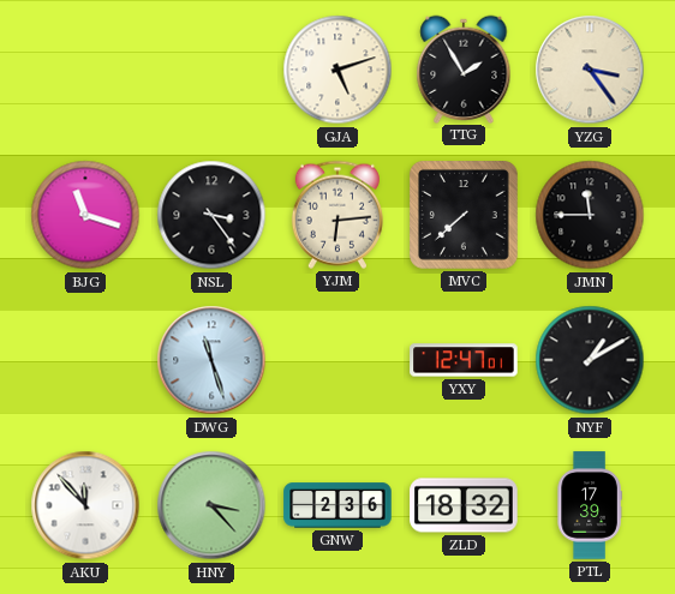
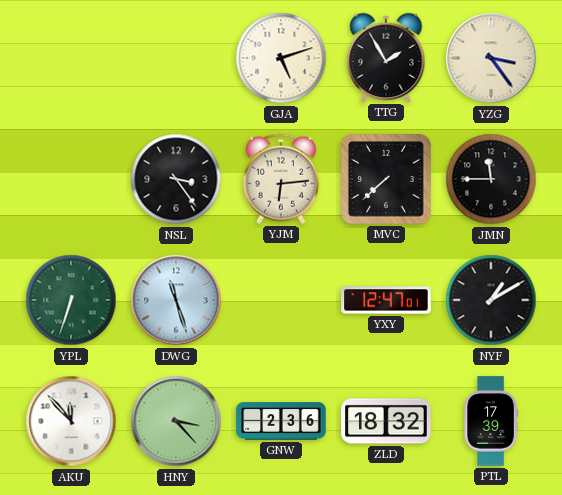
BJG: 11:18 -> none
YPL: none -> 6:33
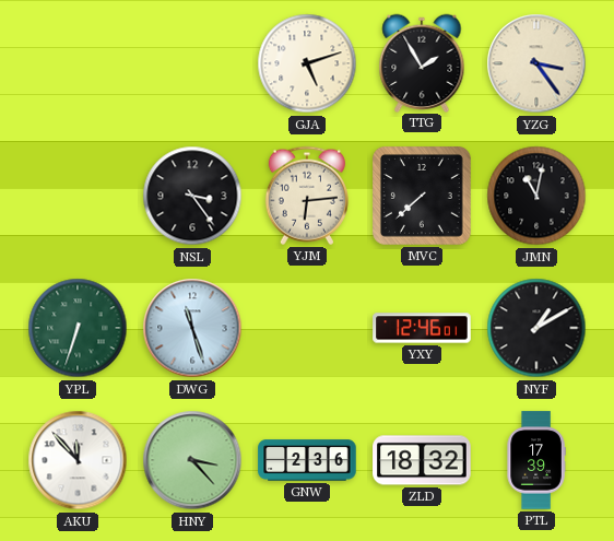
JMN: 11:45 -> 11:02
YXY: 12:47 -> 12:46
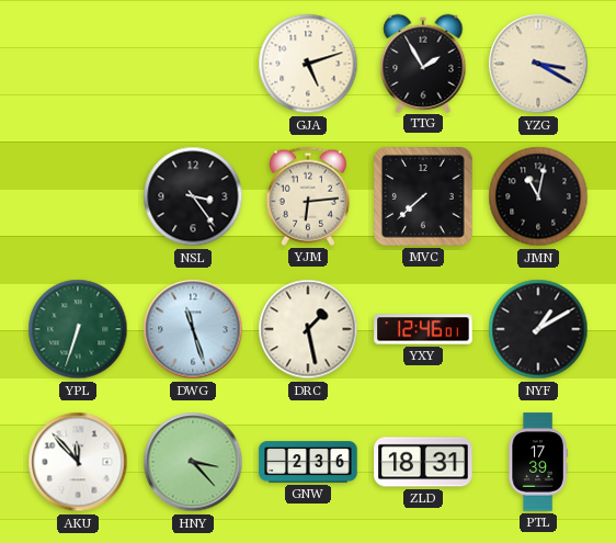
YZG: 3:24 -> 3:20
DRC: none -> 1:28
ZLD: 18:32 -> 18:31
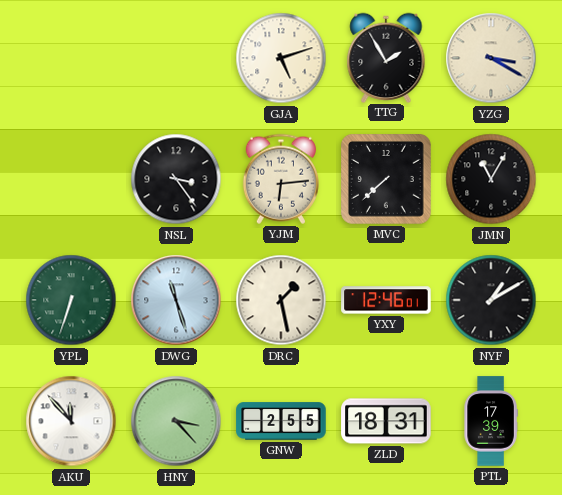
JMN: 11:02 -> 11:05
GNW: 2:36 -> 2:55
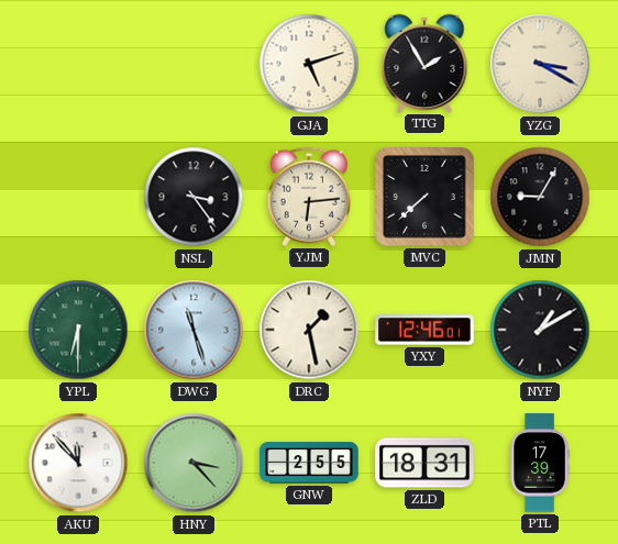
JMN: 11:05 -> 9:05
YPL: 6:33 -> 6:30
